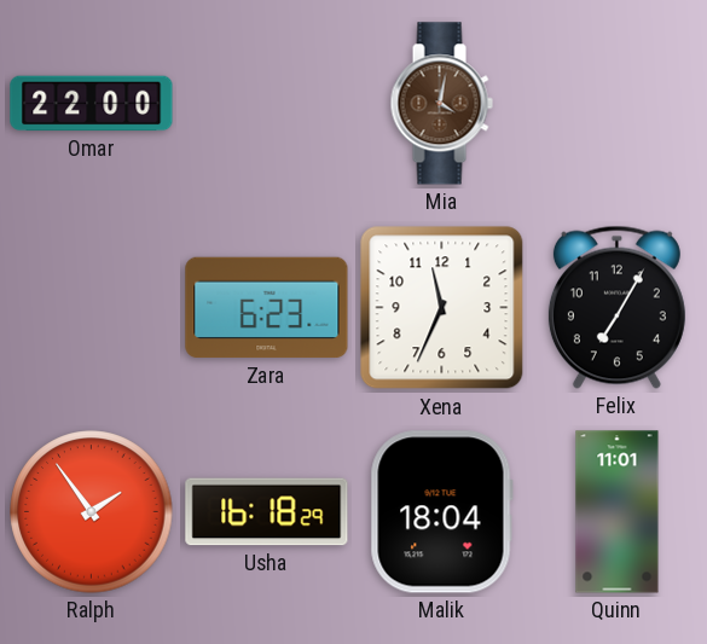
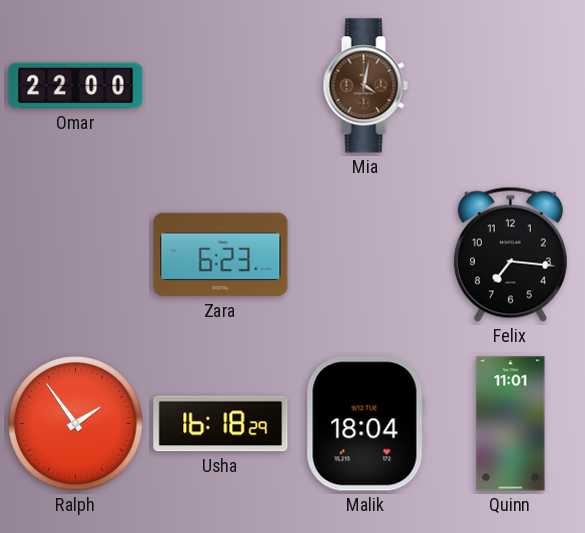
Xena: 11:34 -> none
Felix: 7:05 -> 7:16
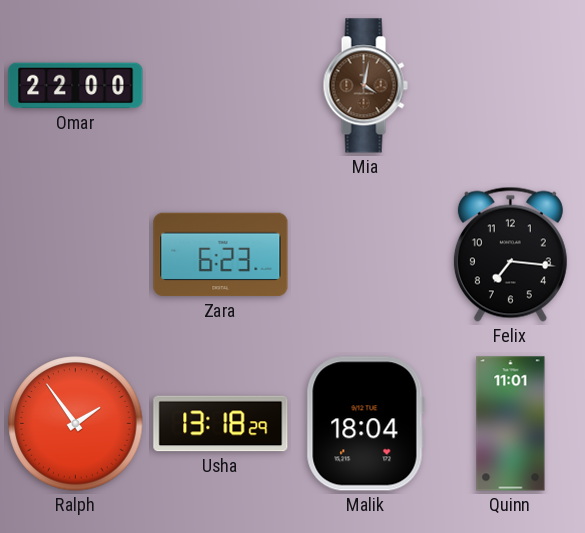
Usha: 16:18 -> 13:18
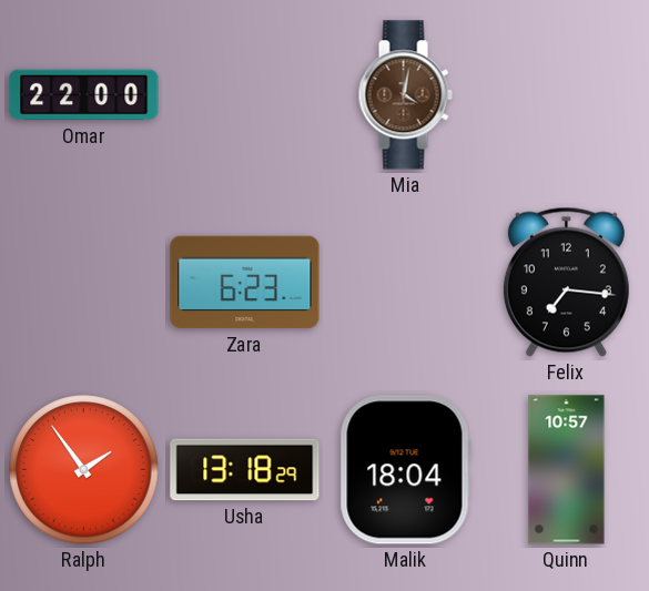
Quinn: 11:01 -> 10:57
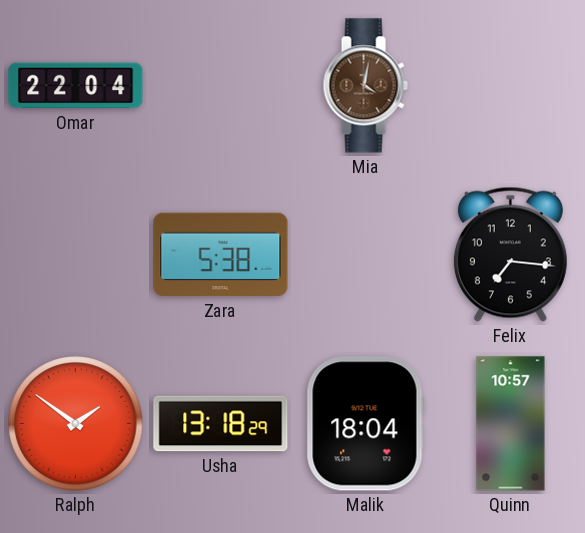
Omar: 22:00 -> 22:04
Zara: 6:23 -> 5:38
Ralph: 1:54 -> 1:51
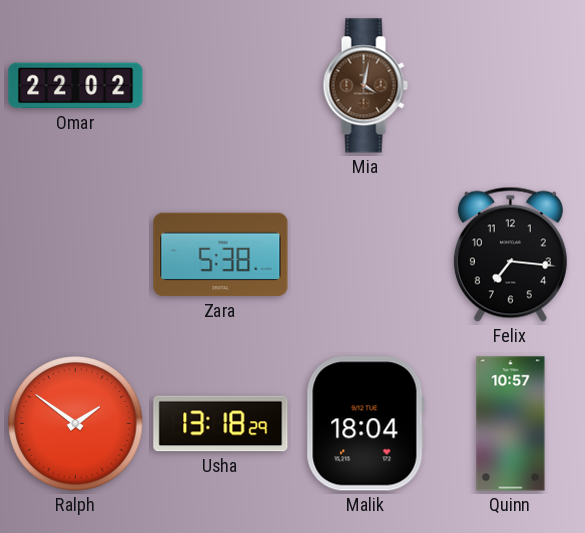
Omar: 22:04 -> 22:02
